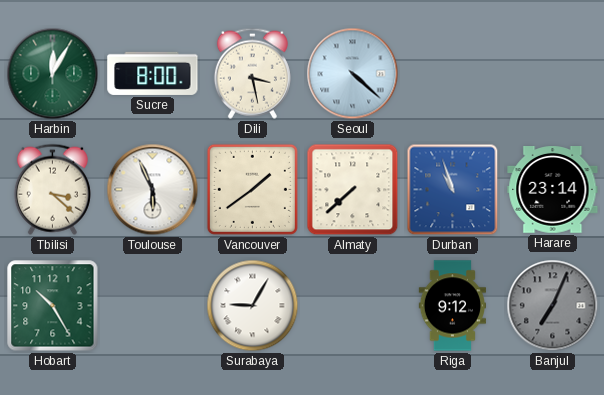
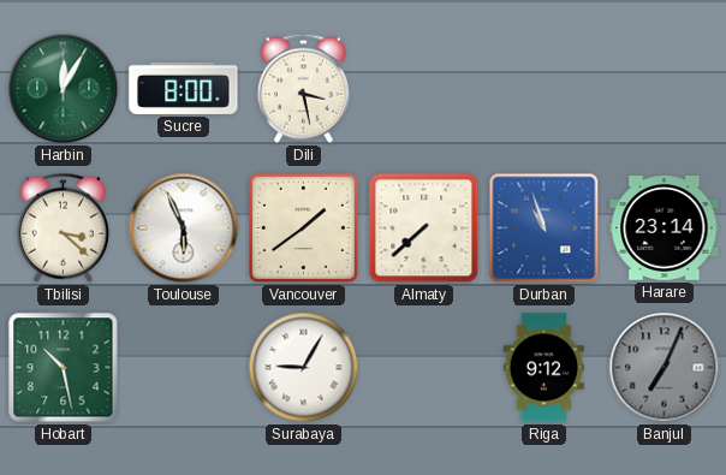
Seoul: 4:22 -> none
Hobart: 10:25 -> 10:28
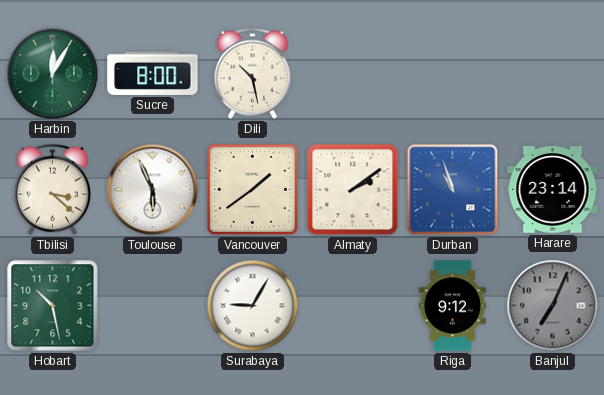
Dili: 3:28 -> 10:28
Almaty: 7:38 -> 2:09
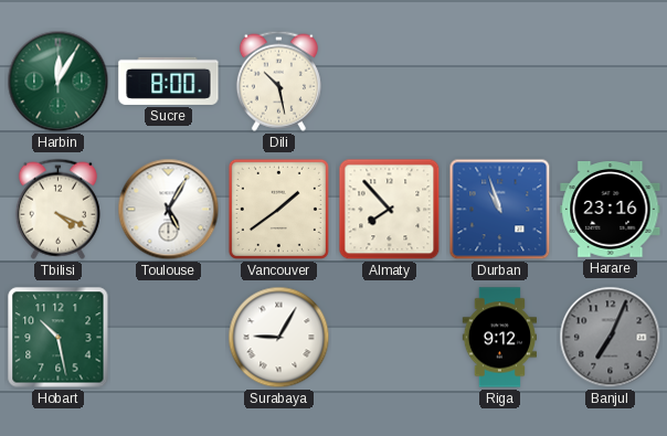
Tbilisi: 3:22 -> 4:19
Toulouse: 5:56 -> 5:05
Almaty: 2:09 -> 7:53
Harare: 23:14 -> 23:16
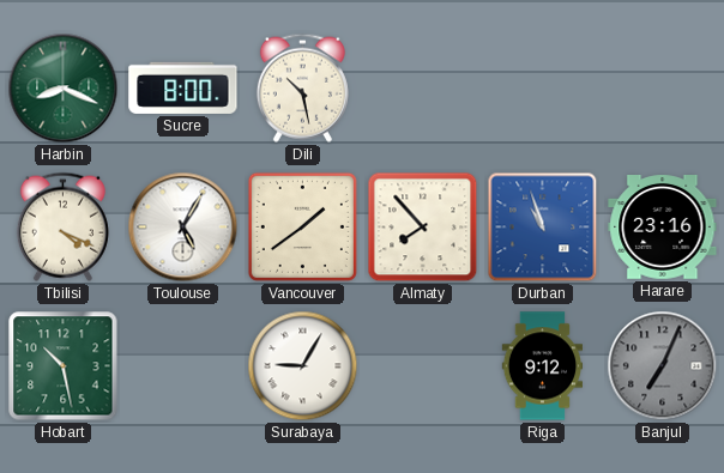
Harbin: 12:05 -> 8:19
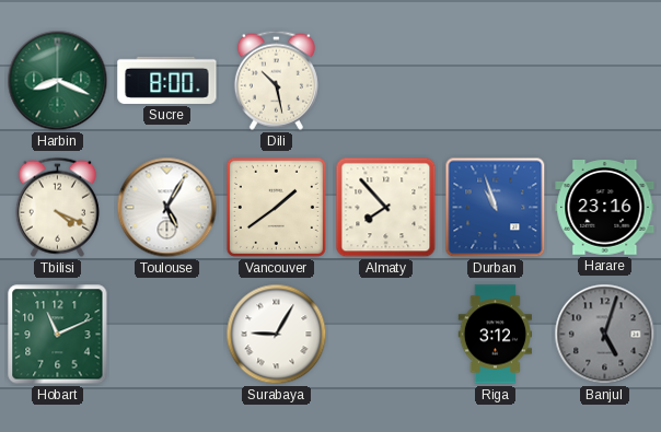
Hobart: 10:28 -> 11:11
Riga: 9:12 -> 3:12
Banjul: 7:04 -> 5:03
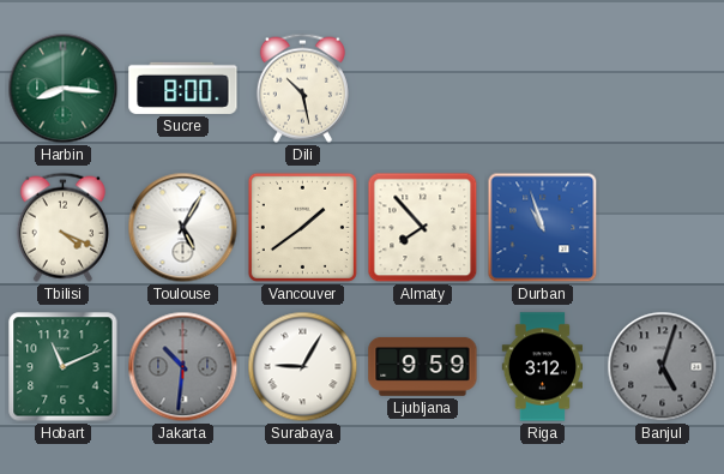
Harbin: 8:19 -> 8:16
Harare: 23:16 -> none
Jakarta: none -> 10:31
Ljubljana: none -> 9:59
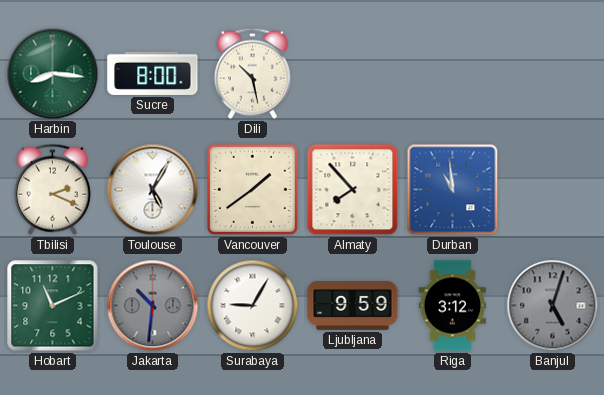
Tbilisi: 4:19 -> 2:19
Durban: 10:57 -> 10:59
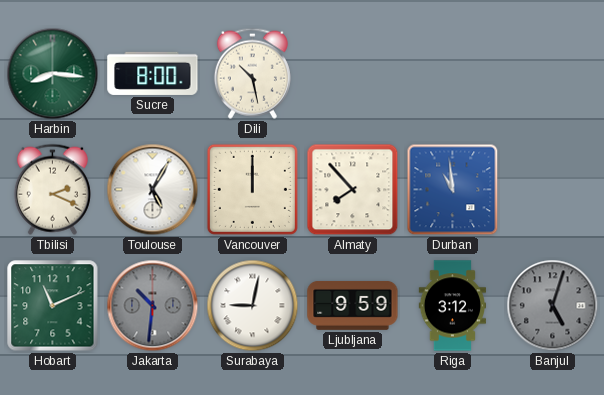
Vancouver: 1:39 -> 12:00
Surabaya: 9:05 -> 9:02
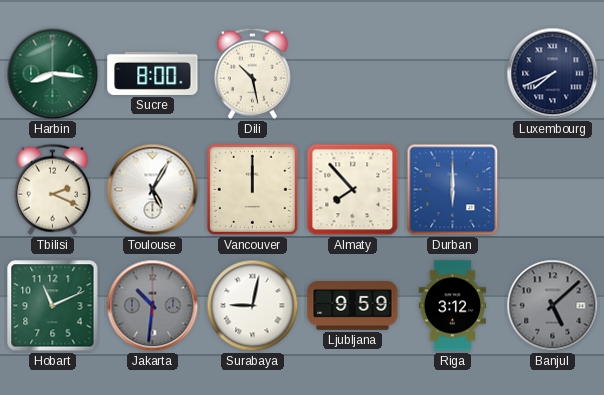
Luxembourg: none -> 7:41
Durban: 10:59 -> 6:00
Banjul: 5:03 -> 5:08
